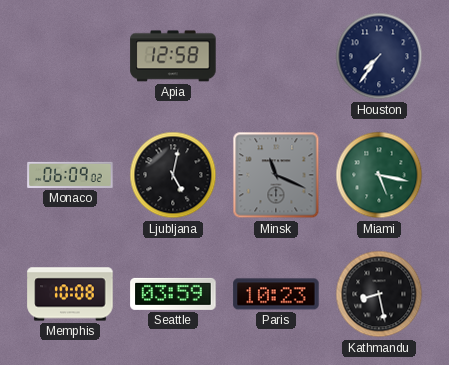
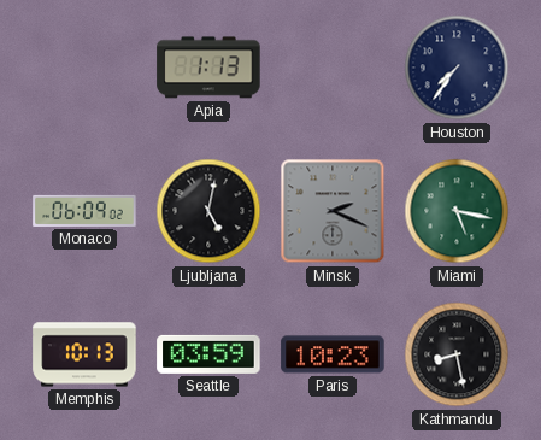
Apia: 12:58 -> 1:13
Minsk: 11:19 -> 2:19
Memphis: 10:08 -> 10:13
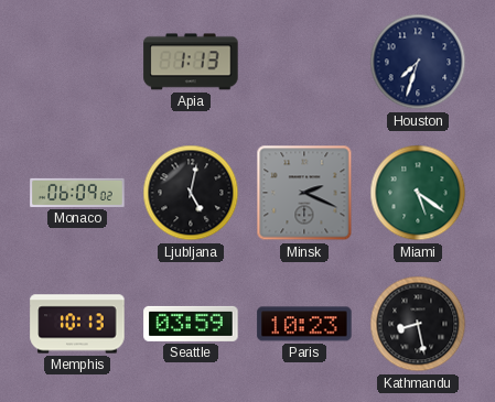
Houston: 7:36 -> 7:33
Miami: 5:17 -> 5:21
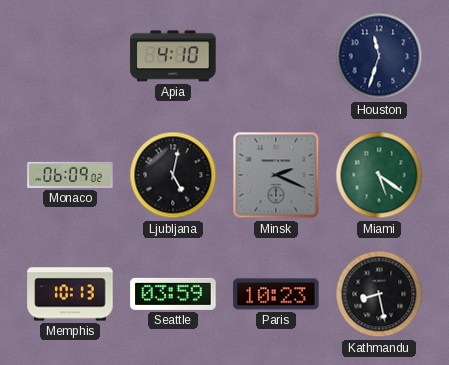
Apia: 1:13 -> 4:10
Houston: 7:33 -> 11:33
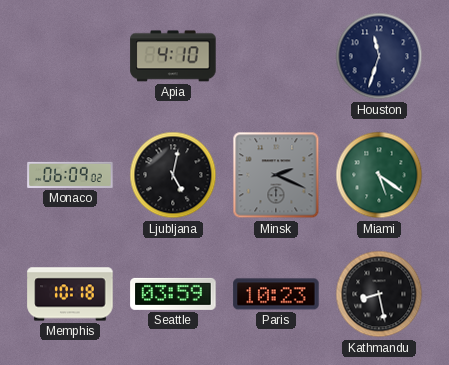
Memphis: 10:13 -> 10:18
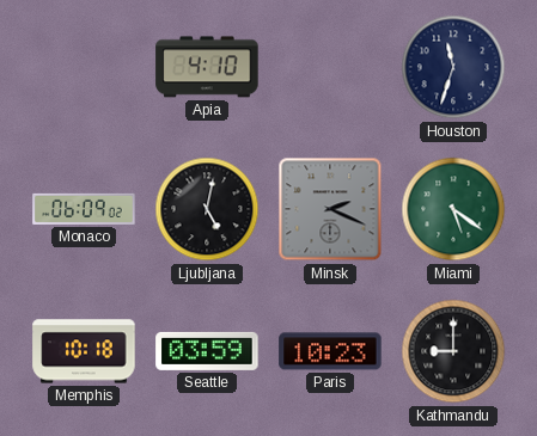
Kathmandu: 8:28 -> 9:00
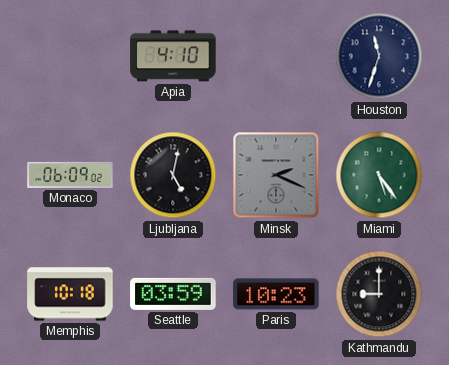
Miami: 5:21 -> 5:24
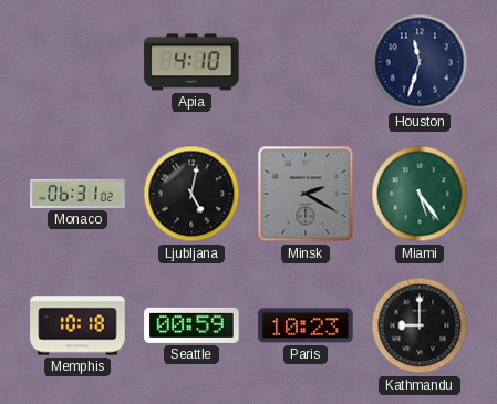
Monaco: 06:09 -> 06:31
Minsk: 2:19 -> 2:20
Seattle: 03:59 -> 00:59
